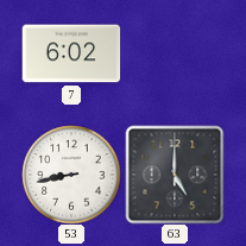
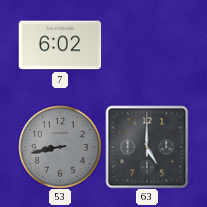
53 dial: white -> grey
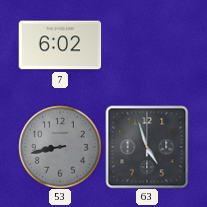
63: 5:00 -> 4:57
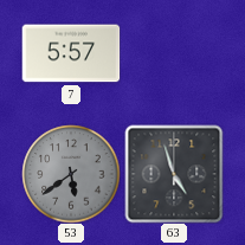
7: 6:02 -> 5:57
53: 8:43 -> 5:39
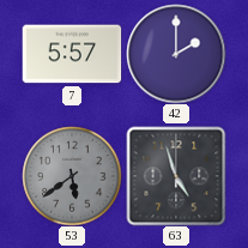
42: none -> 2:00
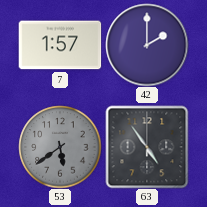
7: 5:57 -> 1:57
63: 4:57 -> 4:54
